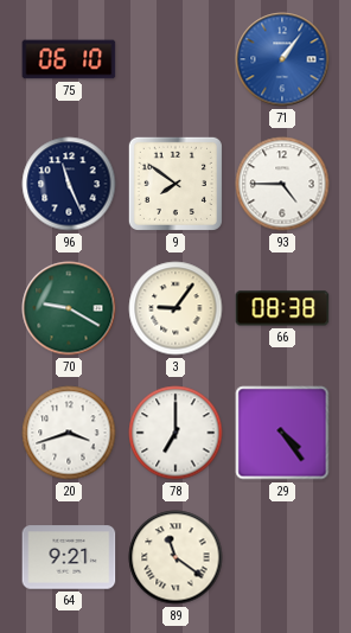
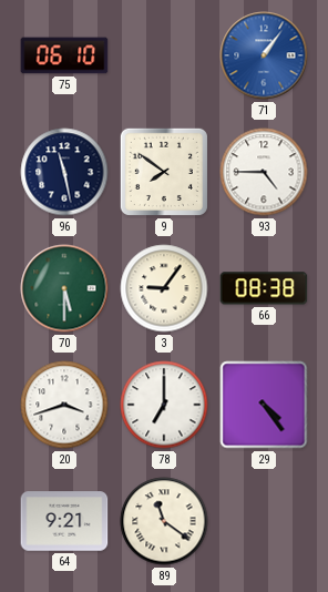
96: 11:26 -> 11:28
70: 9:20 -> 5:30
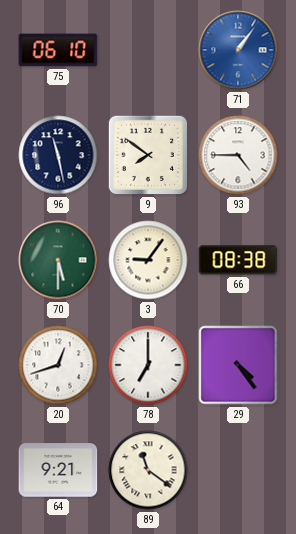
20: 3:42 -> 12:42
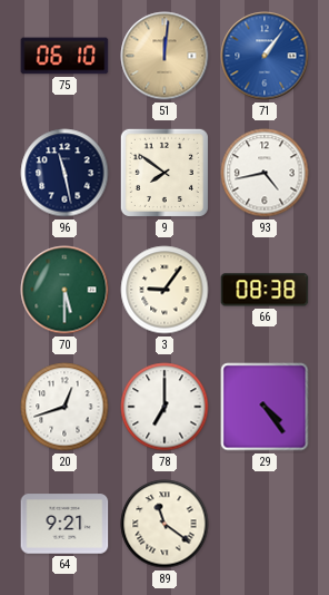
51: none -> 12:01
93: 4:45 -> 4:43
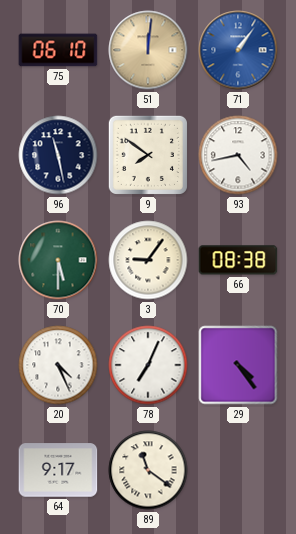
20: 12:42 -> 4:26
78: 7:00 -> 7:04
64: 9:21 -> 9:17
